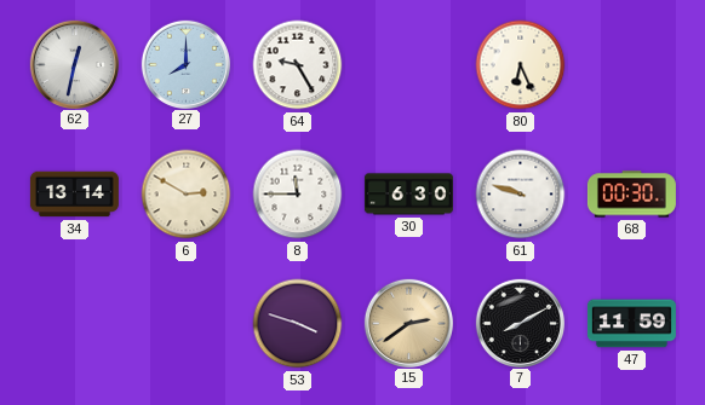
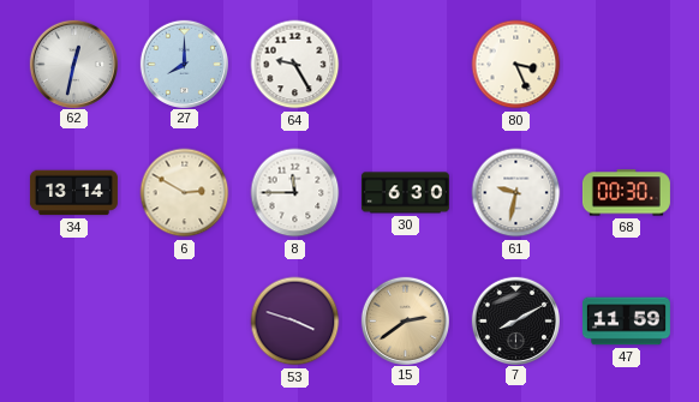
80: 6:26 -> 3:26
61: 9:48 -> 9:32
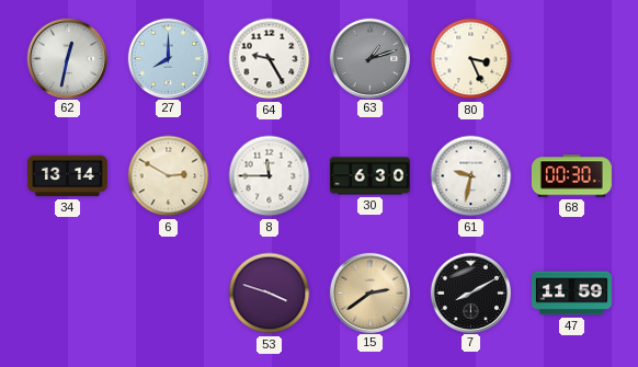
63: none -> 1:12
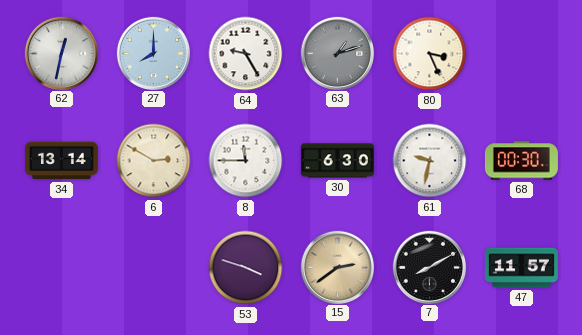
47: 11:59 -> 11:57
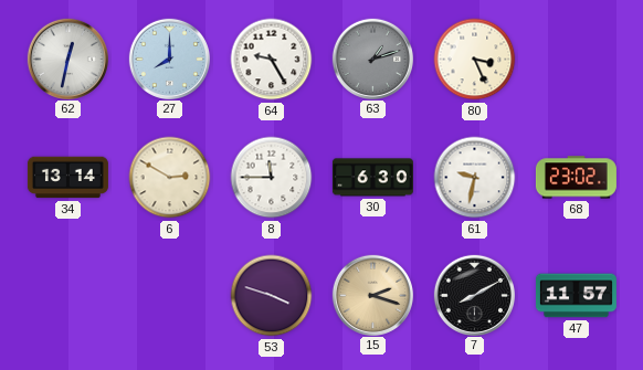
68: 00:30 -> 23:02
15: 2:39 -> 2:18
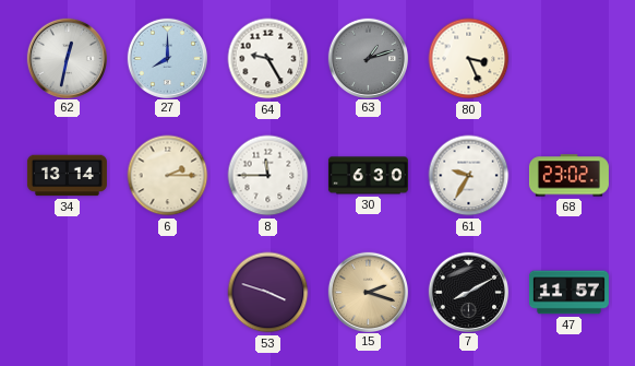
6: 2:50 -> 2:15
61: 9:32 -> 9:35
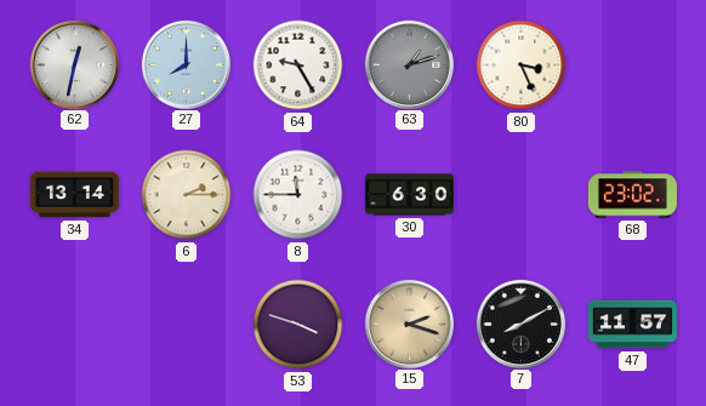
61: 9:35 -> none
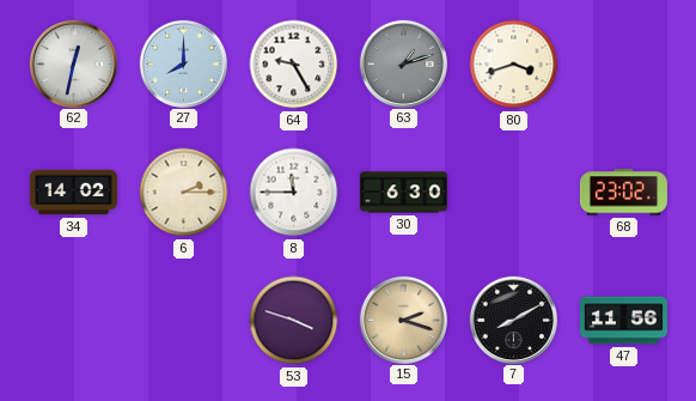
80: 3:26 -> 3:42
34: 13:14 -> 14:02
47: 11:57 -> 11:56
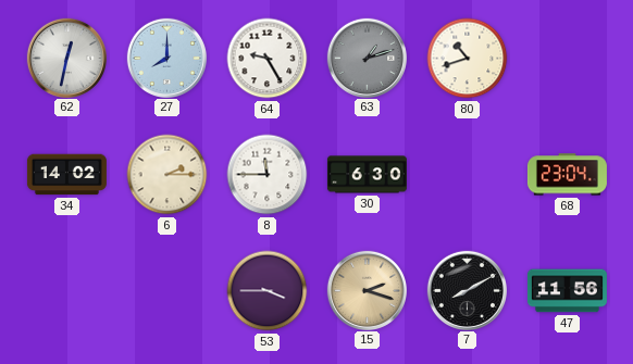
80: 3:42 -> 10:42
68: 23:02 -> 23:04
53: 3:48 -> 3:45
